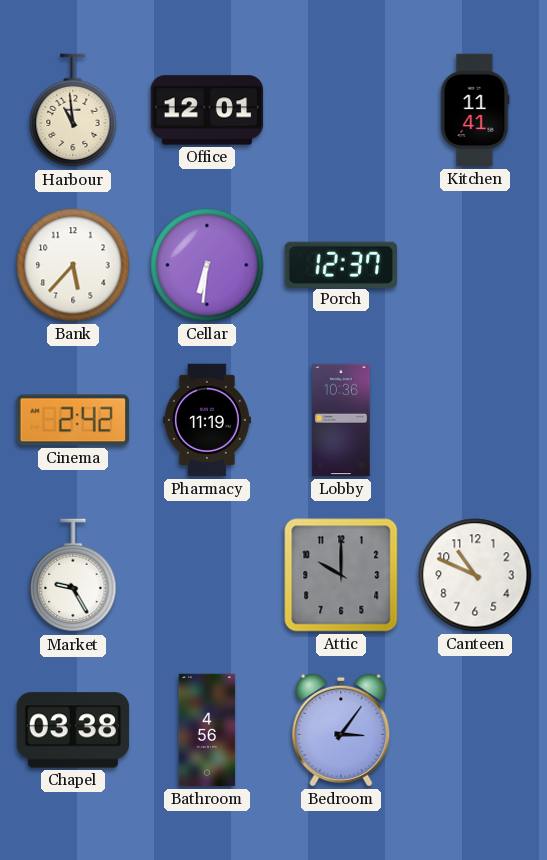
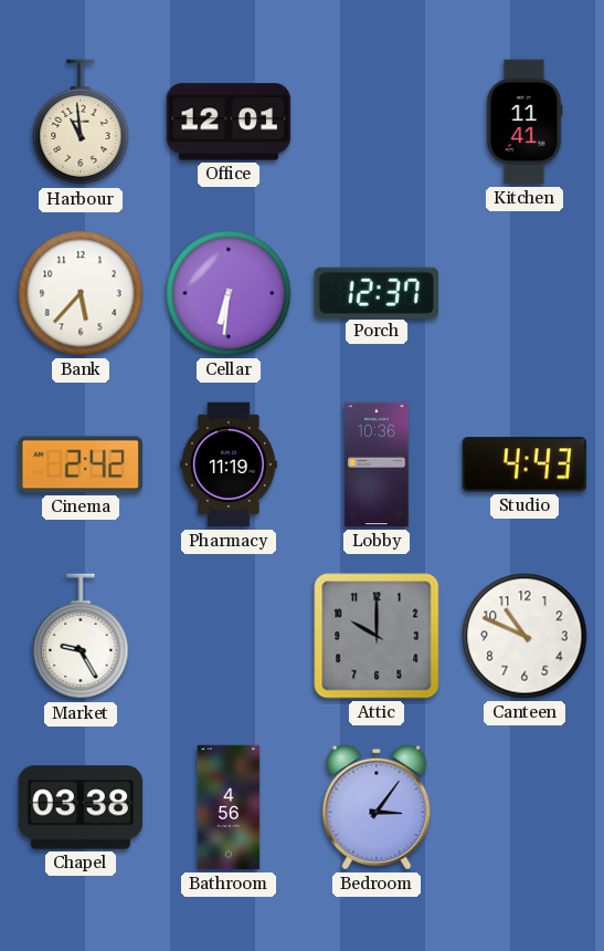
Studio: none -> 4:43
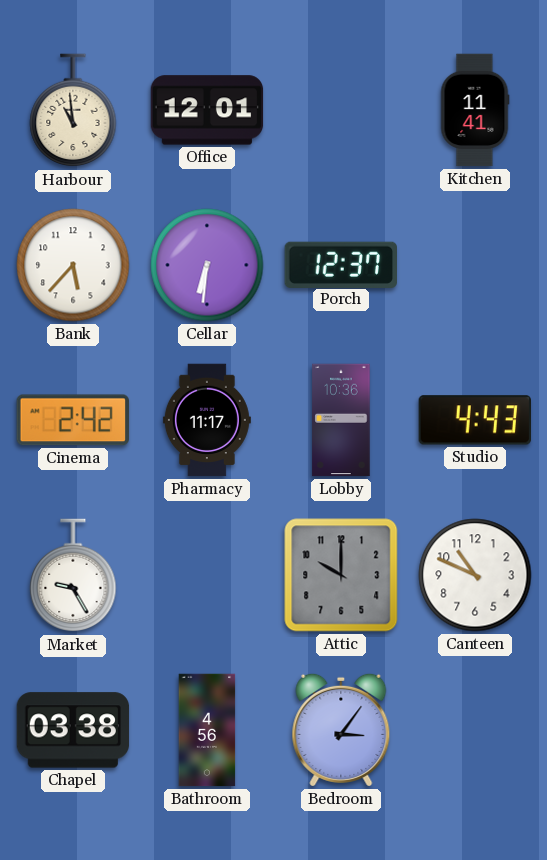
Pharmacy: 11:19 -> 11:17
